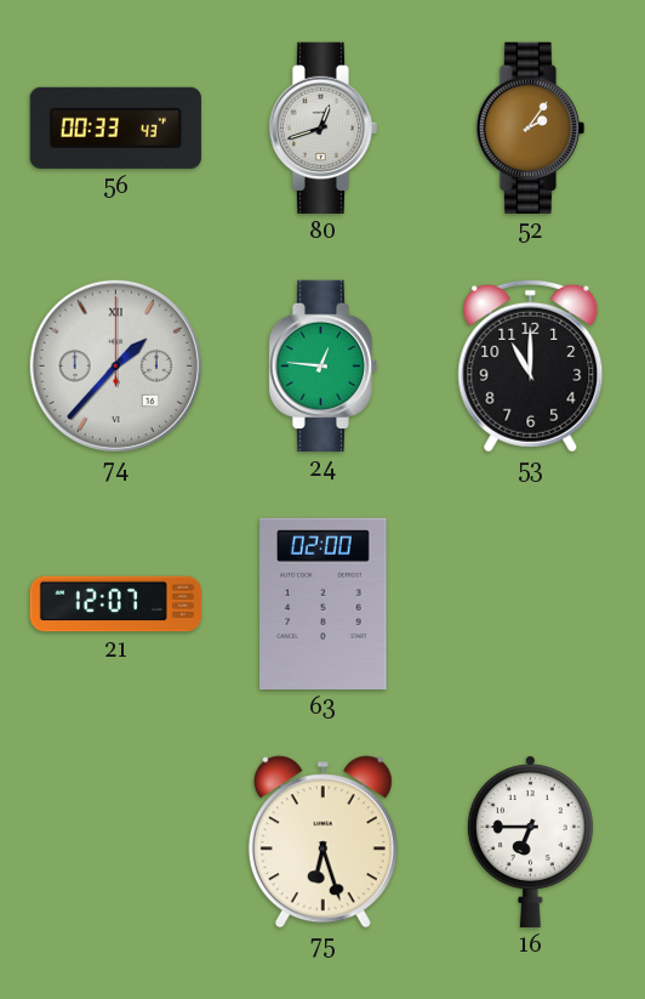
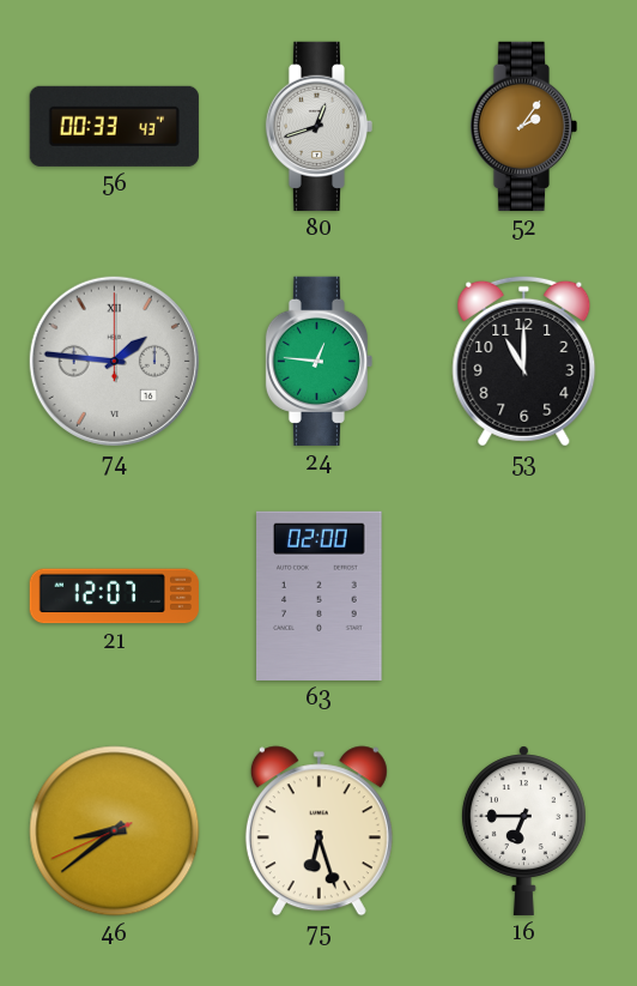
74: 1:37 -> 1:46
46: none -> 8:38
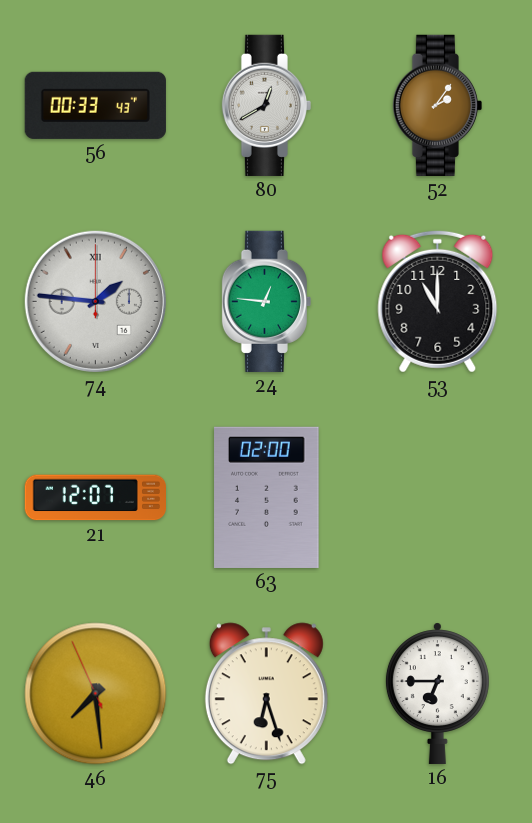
80: 12:42 -> 12:40
46: 8:38 -> 7:28
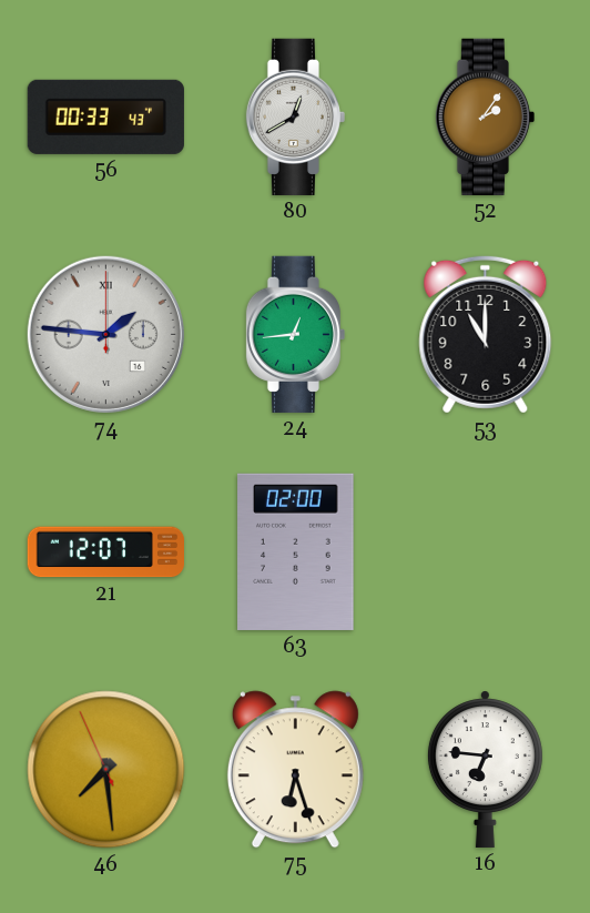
24: 12:46 -> 12:44
16: 6:45 -> 6:46
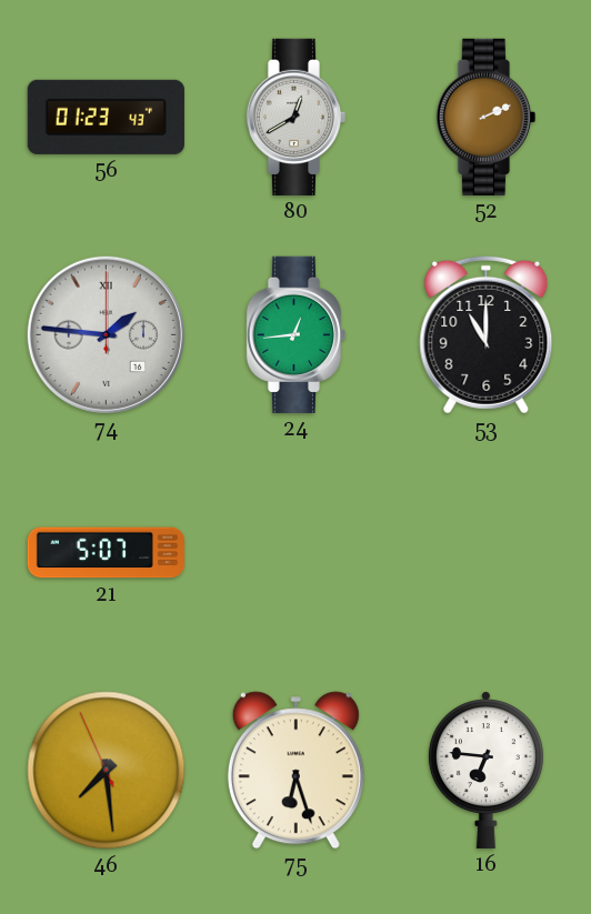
56: 00:33 -> 01:23
52: 2:06 -> 2:11
21: 12:07 -> 5:07
63: 02:00 -> none
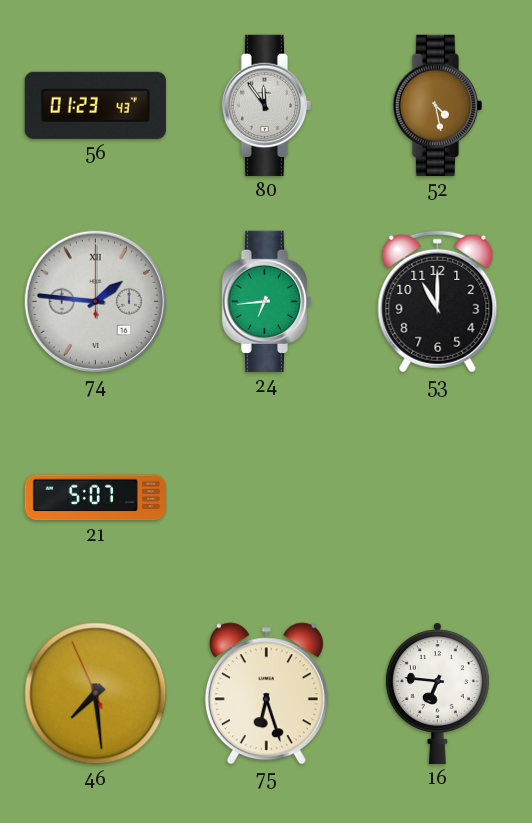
80: 12:40 -> 11:54
52: 2:11 -> 4:28
24: 12:44 -> 6:44
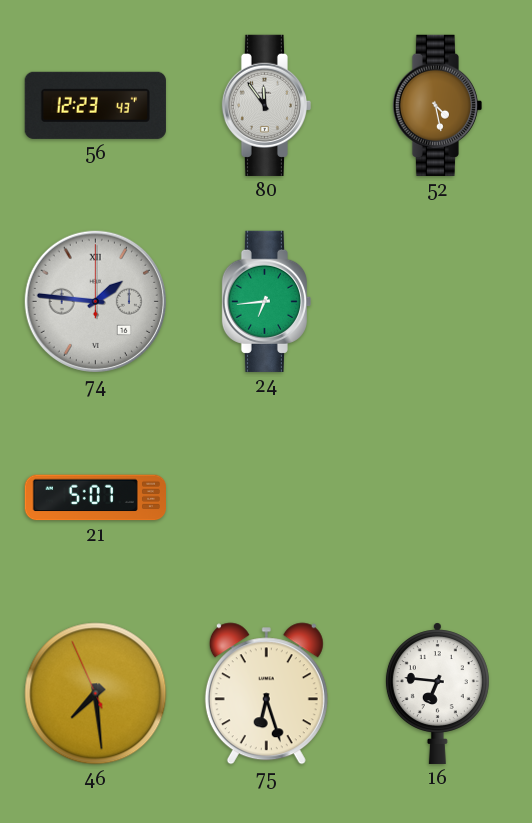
56: 01:23 -> 12:23
53: 11:00 -> none
